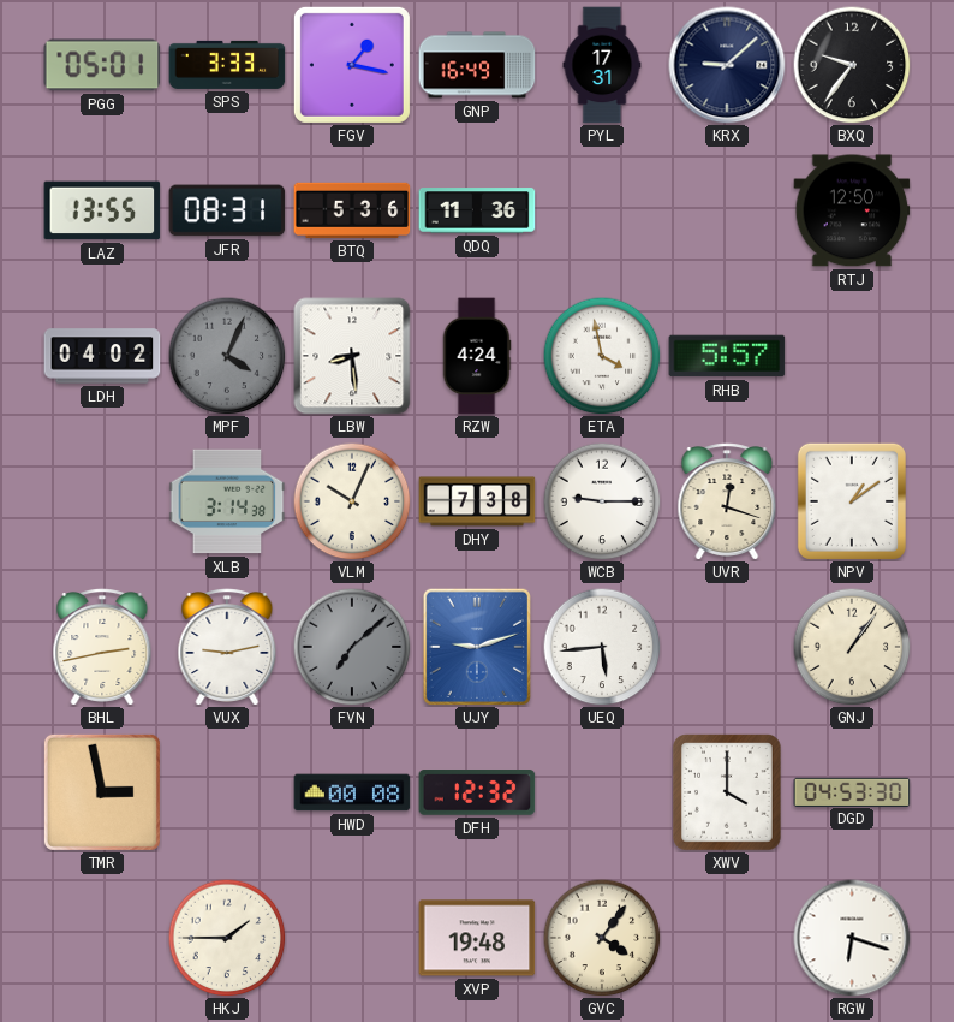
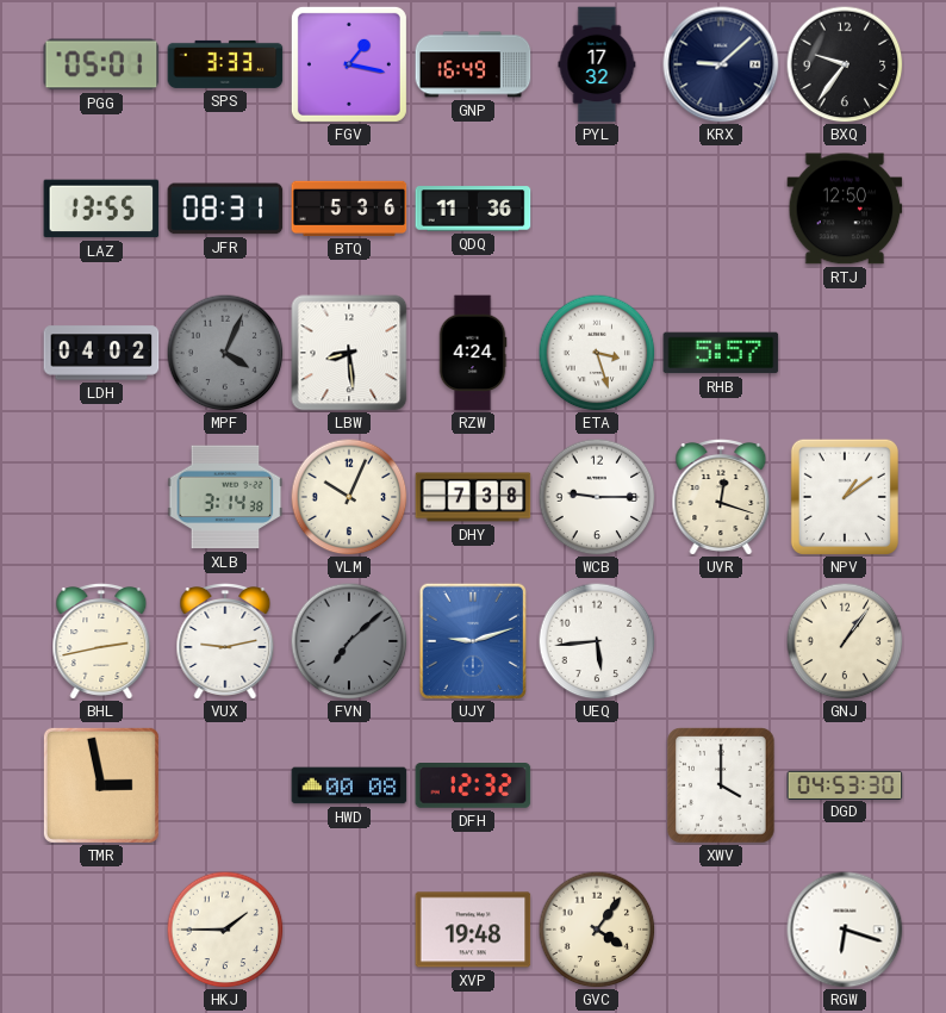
PYL: 17:31 -> 17:32
ETA: 3:58 -> 3:27
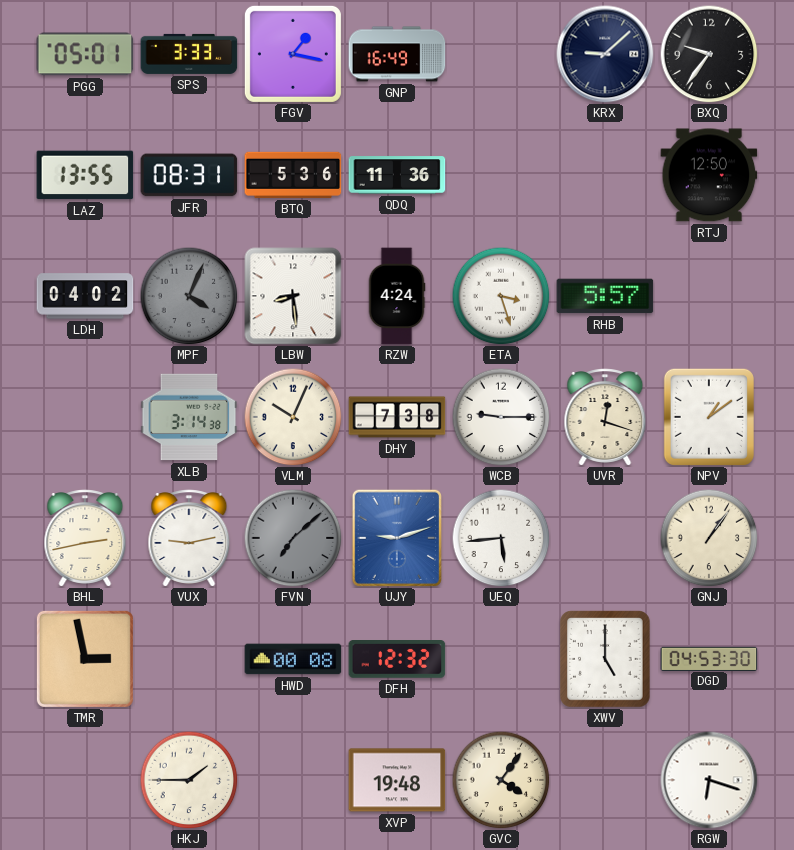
PYL: 17:32 -> none
XWV: 4:00 -> 5:00
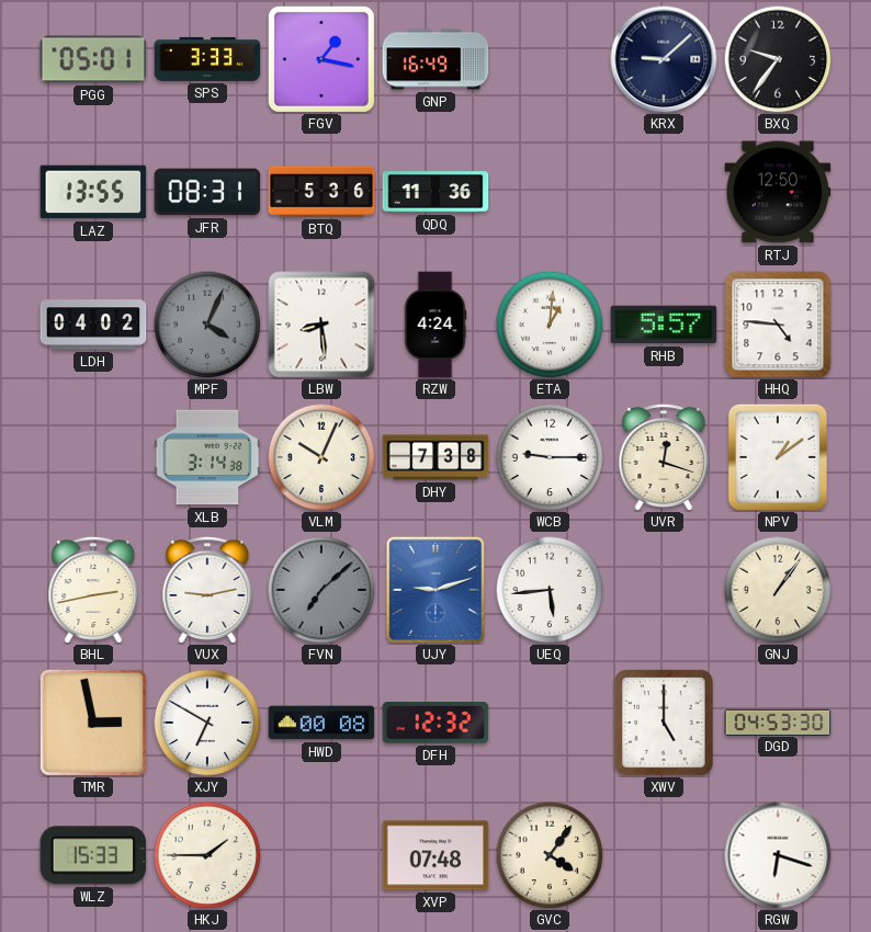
ETA: 3:27 -> 1:01
HHQ: none -> 4:46
XJY: none -> 6:50
WLZ: none -> 15:33
XVP: 19:48 -> 07:48
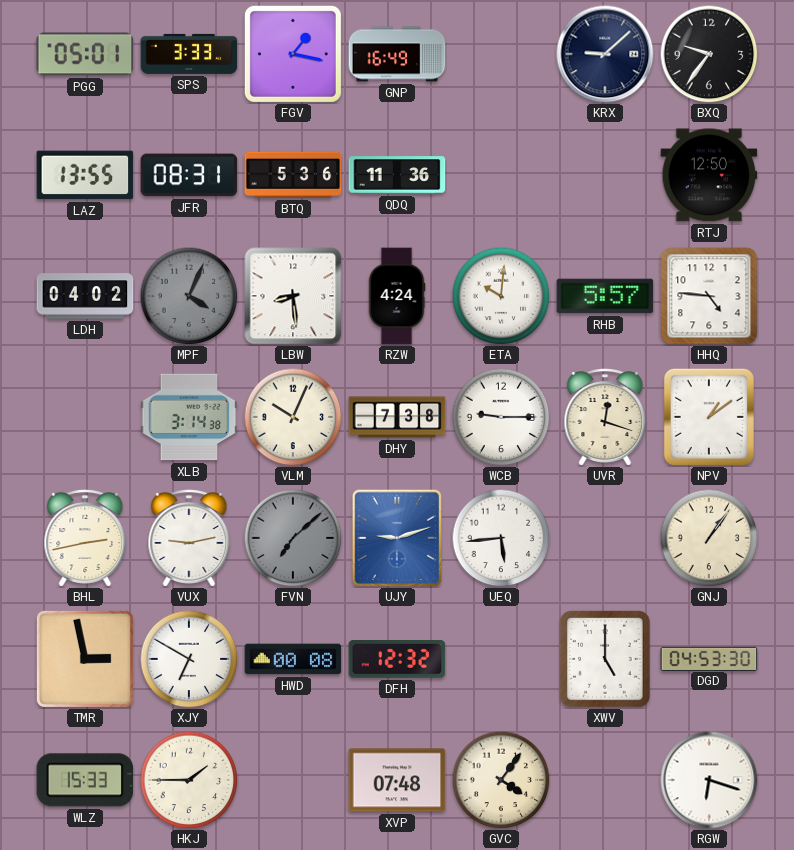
ETA: 1:01 -> 10:01
